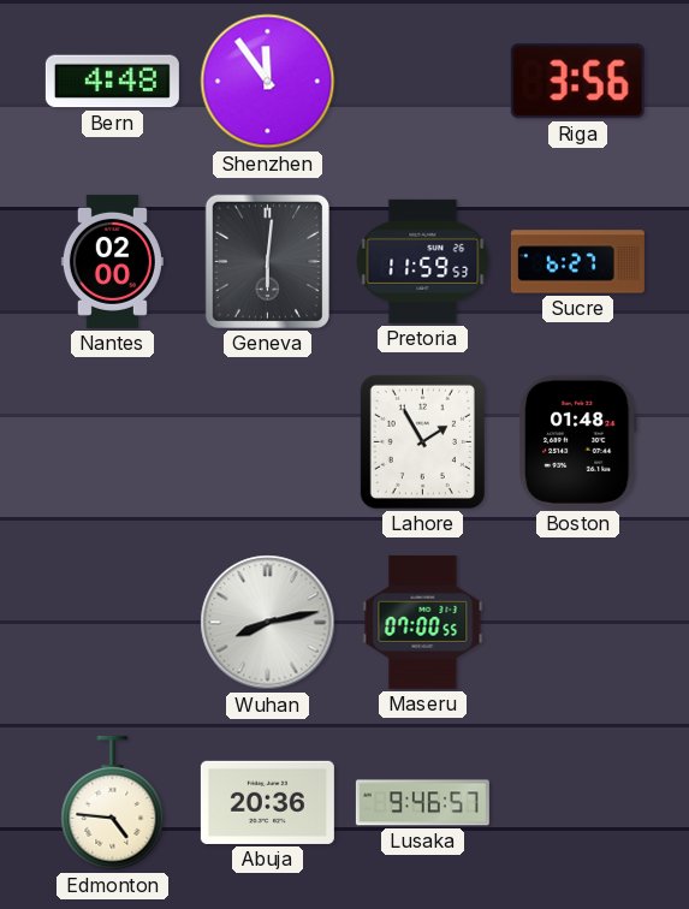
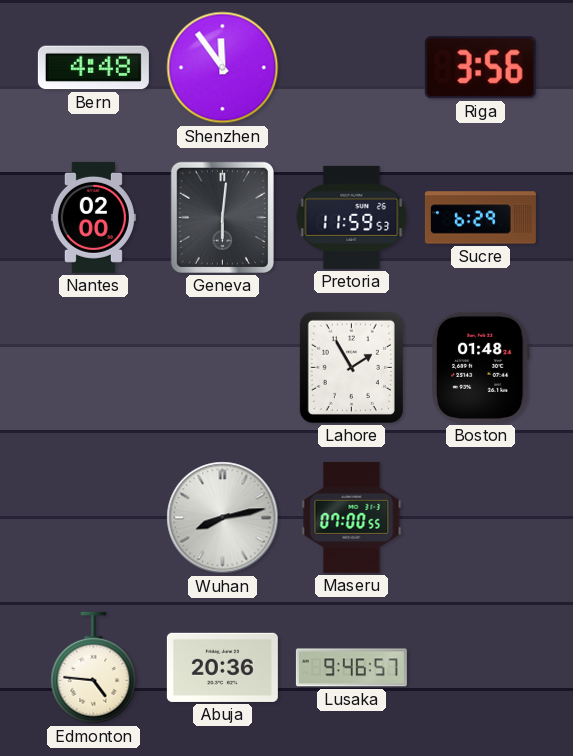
Sucre: 6:27 -> 6:29
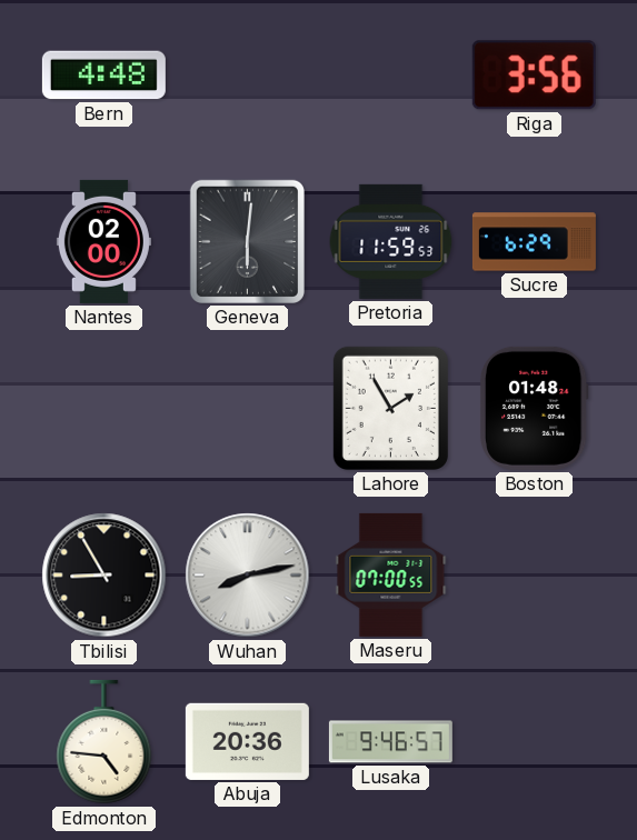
Shenzhen: 11:54 -> none
Tbilisi: none -> 8:55
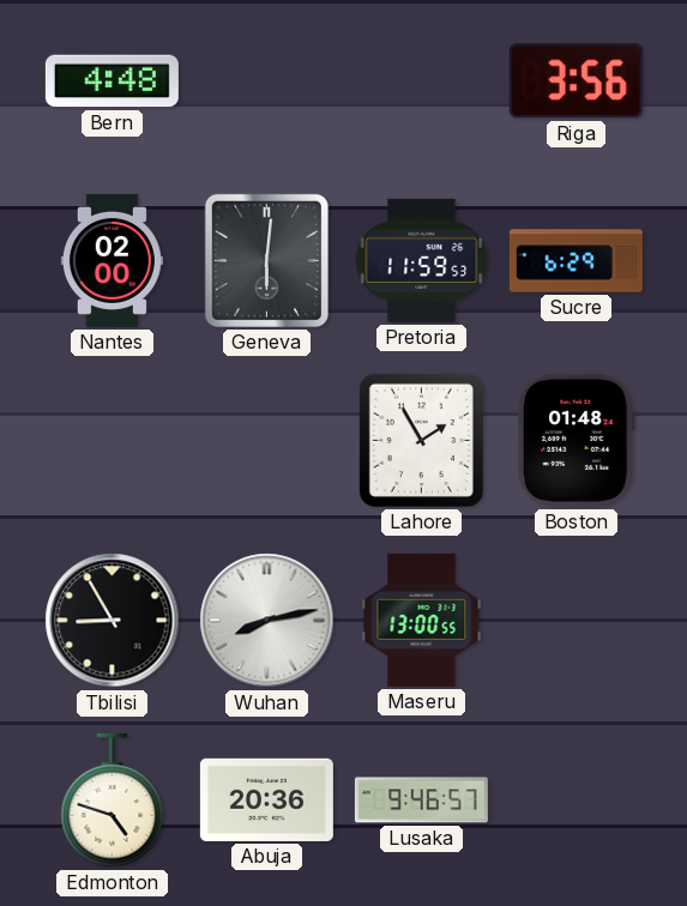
Maseru: 07:00 -> 13:00
Edmonton: 4:46 -> 4:48
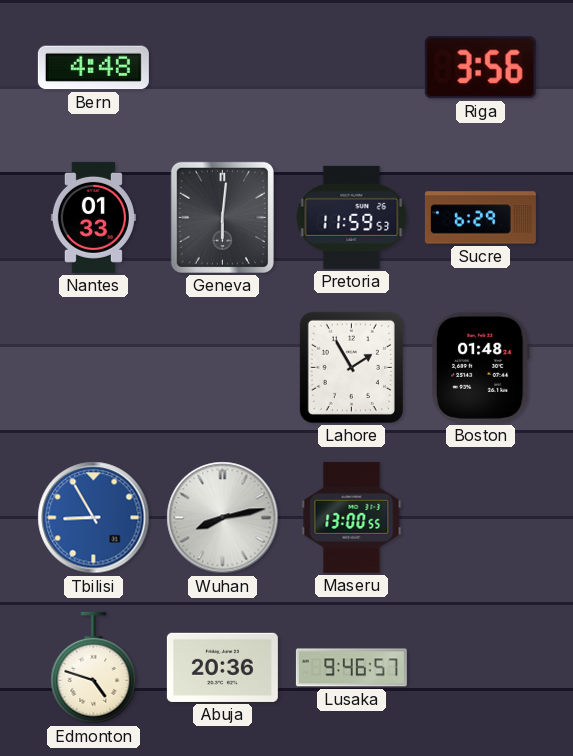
Nantes: 02:00 -> 01:33
Tbilisi dial: black -> blue
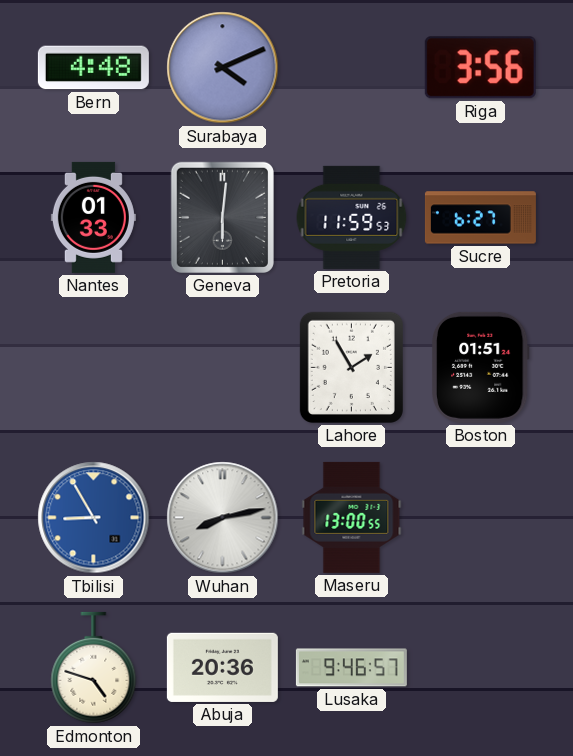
Surabaya: none -> 4:11
Sucre: 6:29 -> 6:27
Boston: 01:48 -> 01:51
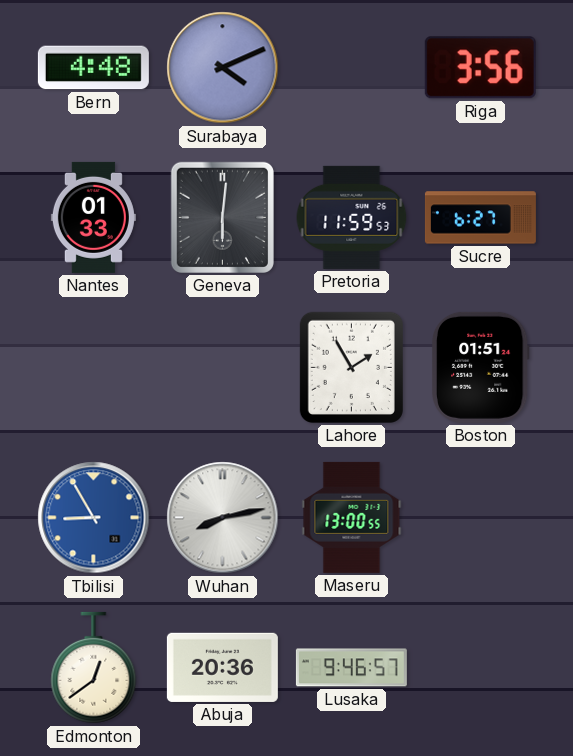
Edmonton: 4:48 -> 12:39
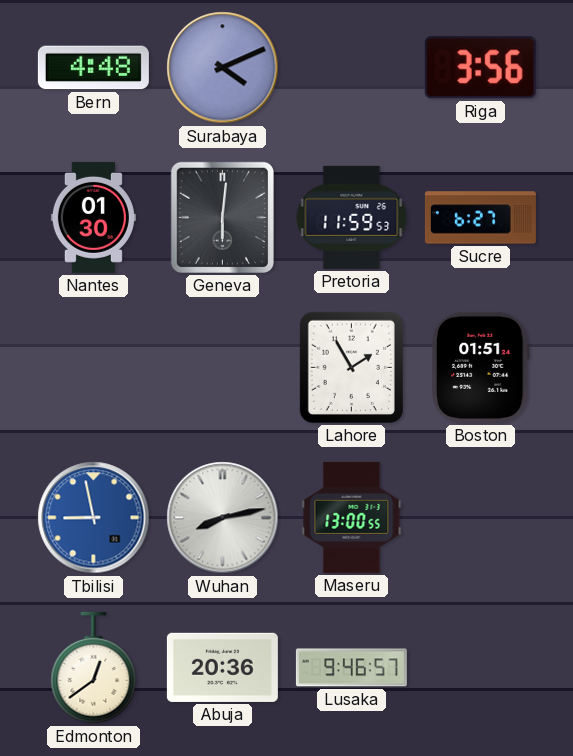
Nantes: 01:33 -> 01:30
Tbilisi: 8:55 -> 8:58
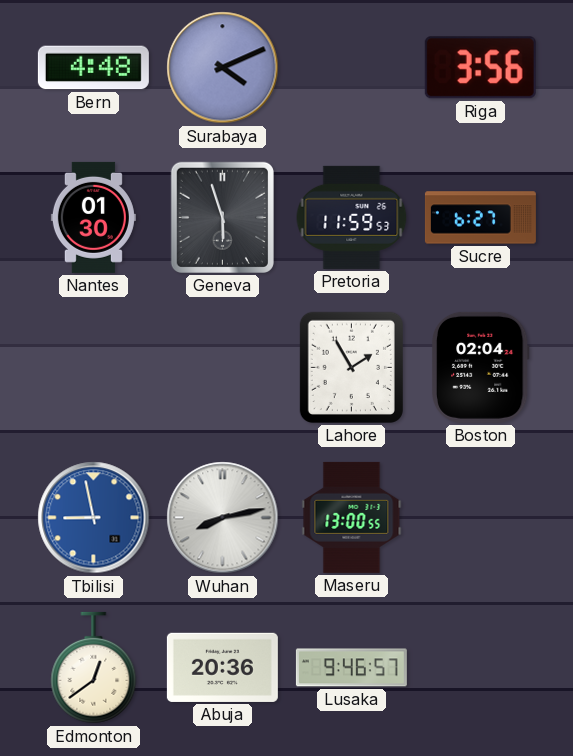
Geneva: 6:01 -> 5:57
Boston: 01:51 -> 02:04
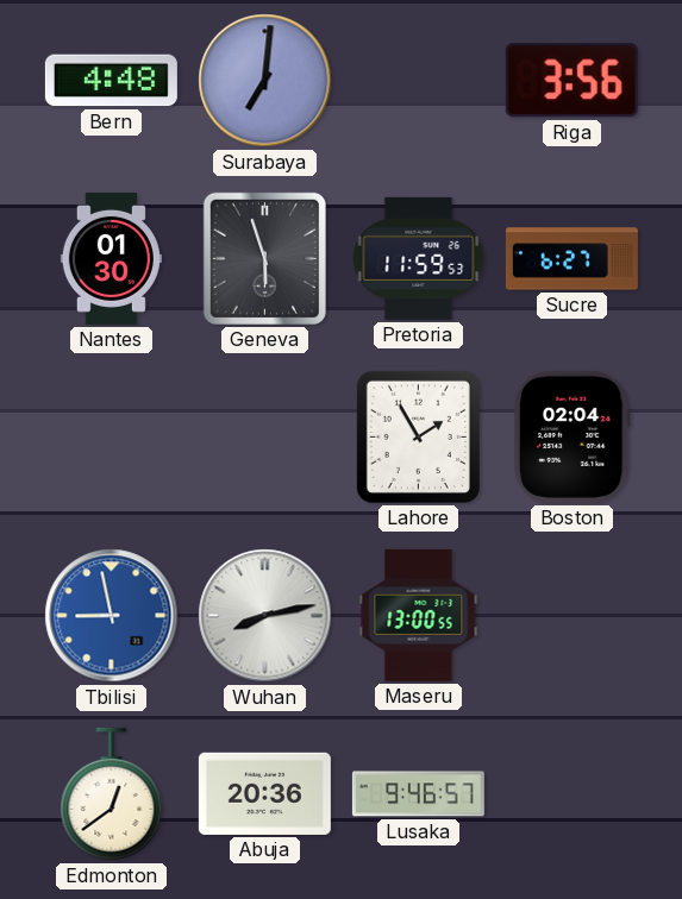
Surabaya: 4:11 -> 7:01
